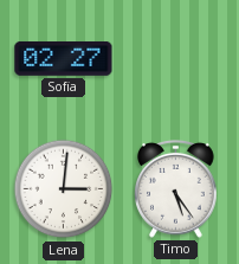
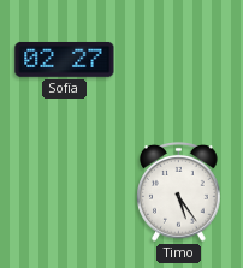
Lena: 3:01 -> none
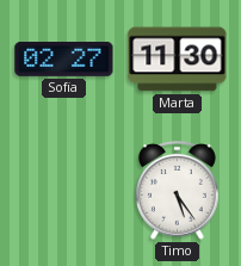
Marta: none -> 11:30
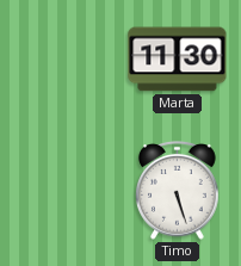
Sofia: 02:27 -> none
Timo: 5:24 -> 5:27
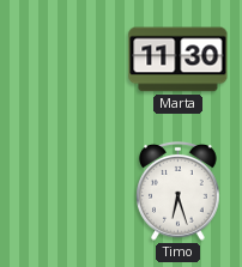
Timo: 5:27 -> 6:27
